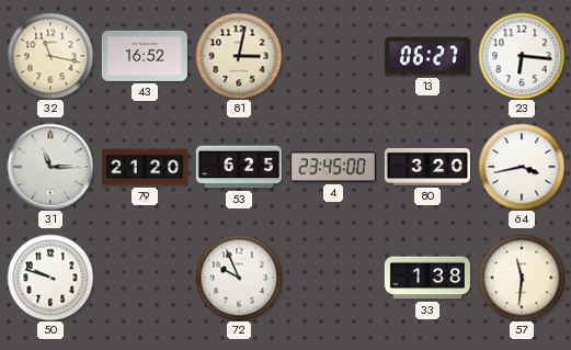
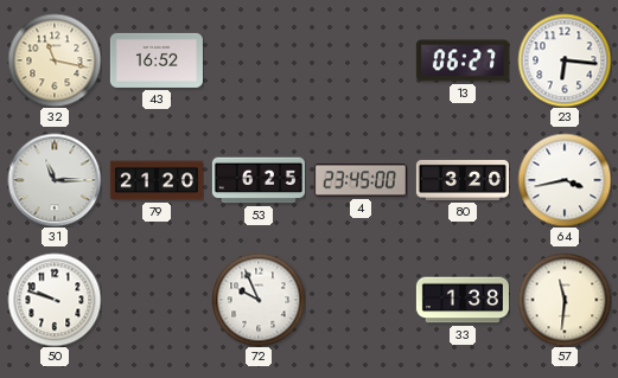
81: 3:02 -> none
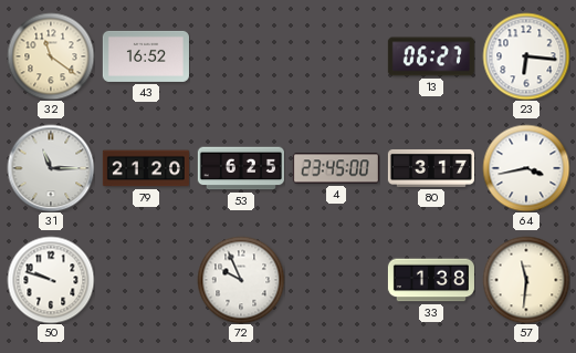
32: 11:17 -> 11:21
80: 3:20 -> 3:17
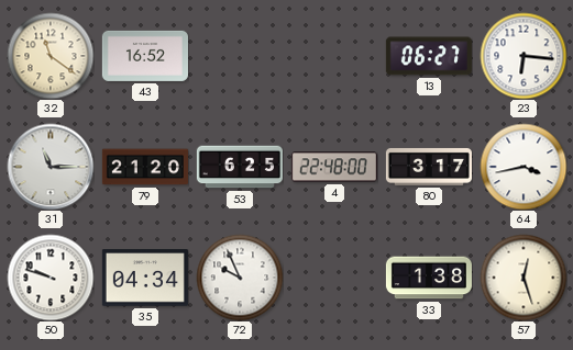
4: 23:45 -> 22:48
35: none -> 04:34
57: 11:31 -> 12:27
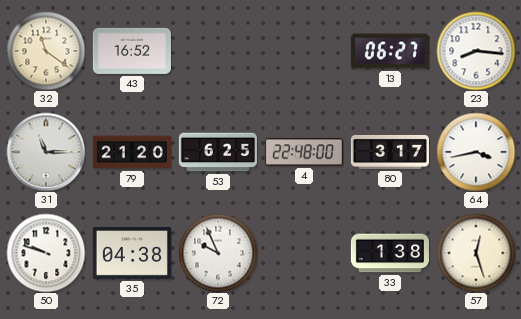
23: 6:16 -> 8:16
35: 04:34 -> 04:38
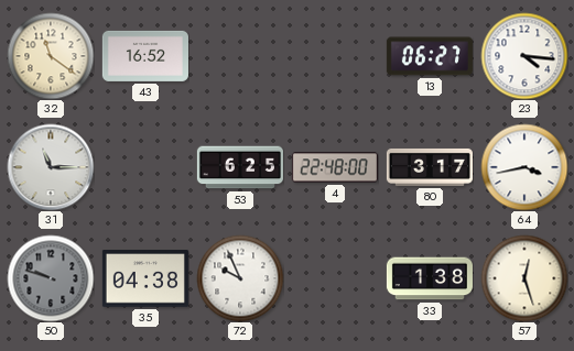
23: 8:16 -> 4:16
79: 21:20 -> none
50 dial: white -> grey
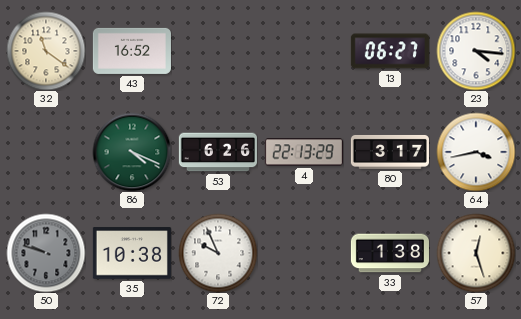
31: 11:15 -> none
86: none -> 4:19
53: 6:25 -> 6:26
4: 22:48 -> 22:13
35: 04:38 -> 10:38
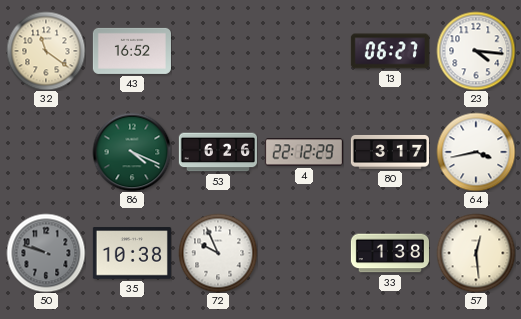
4: 22:13 -> 22:12
57: 12:27 -> 12:29
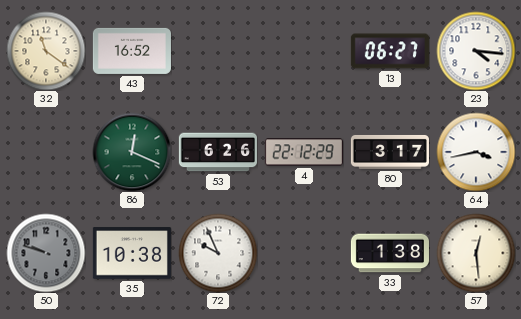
86: 4:19 -> 12:19
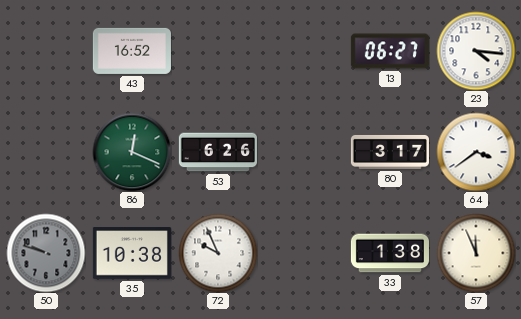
32: 11:21 -> none
4: 22:12 -> none
64: 3:43 -> 3:39
57: 12:29 -> 11:56
